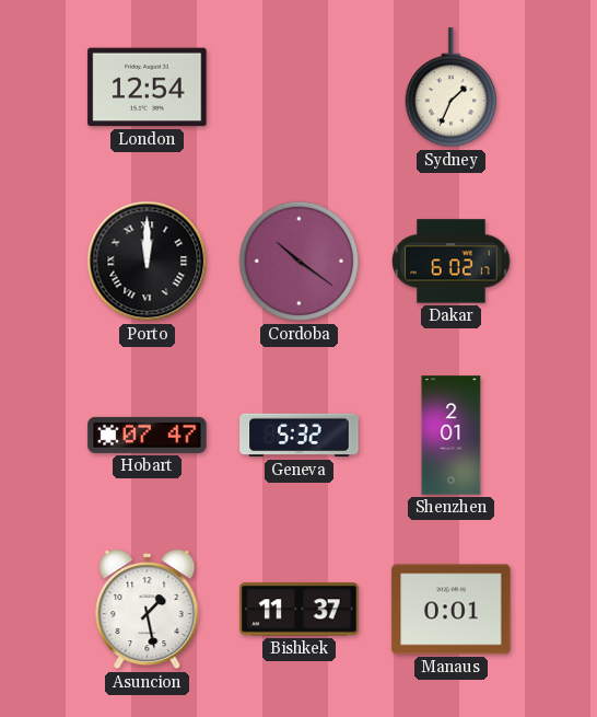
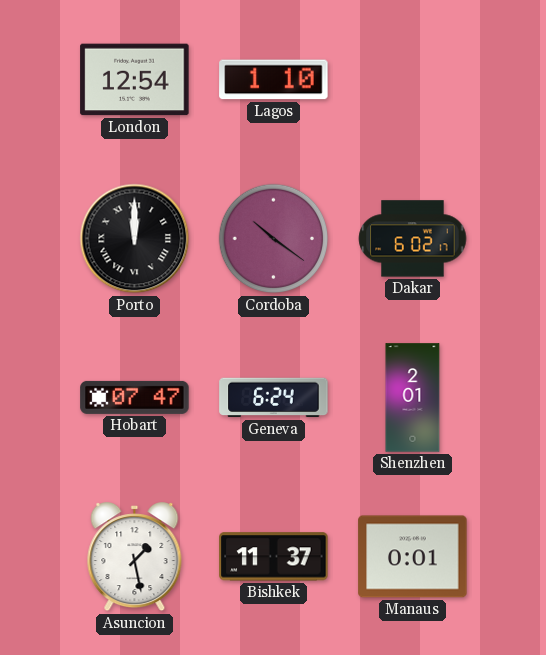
Lagos: none -> 1:10
Sydney: 1:34 -> none
Geneva: 5:32 -> 6:24
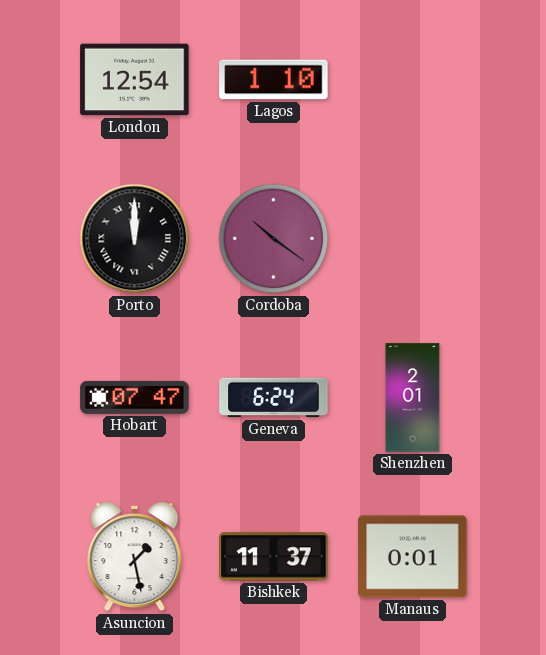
Dakar: 6:02 -> none
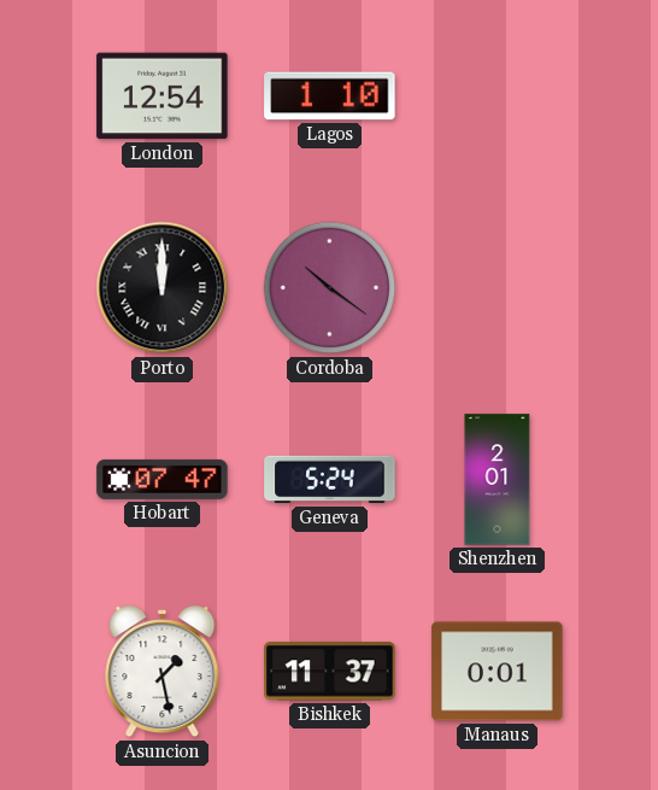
Geneva: 6:24 -> 5:24
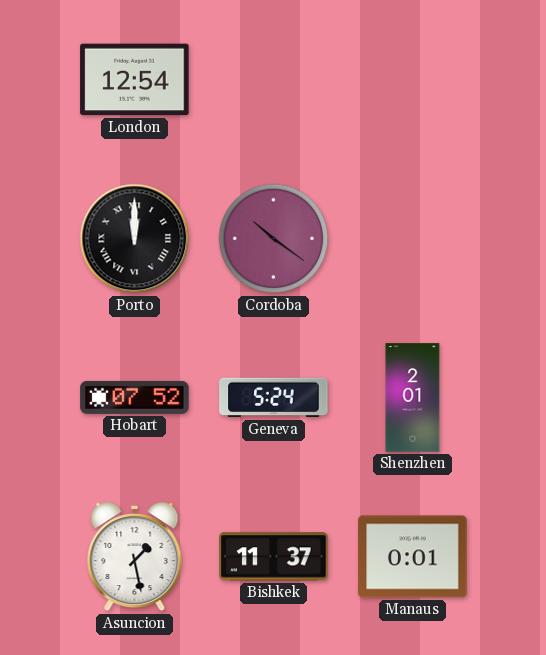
Lagos: 1:10 -> none
Hobart: 07:47 -> 07:52
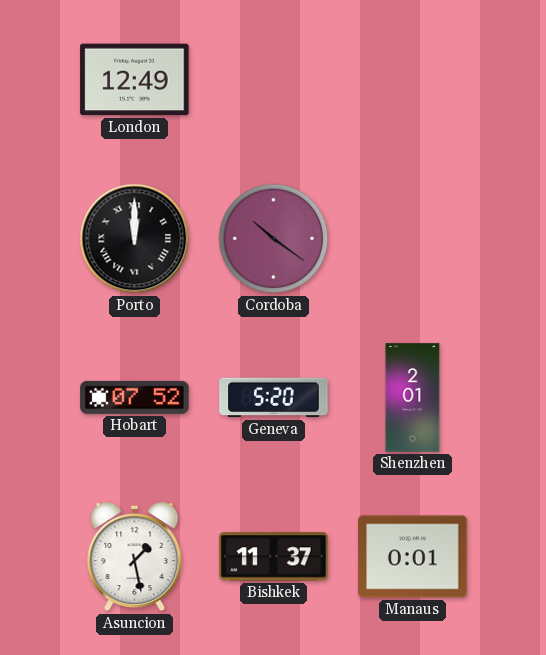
London: 12:54 -> 12:49
Geneva: 5:24 -> 5:20
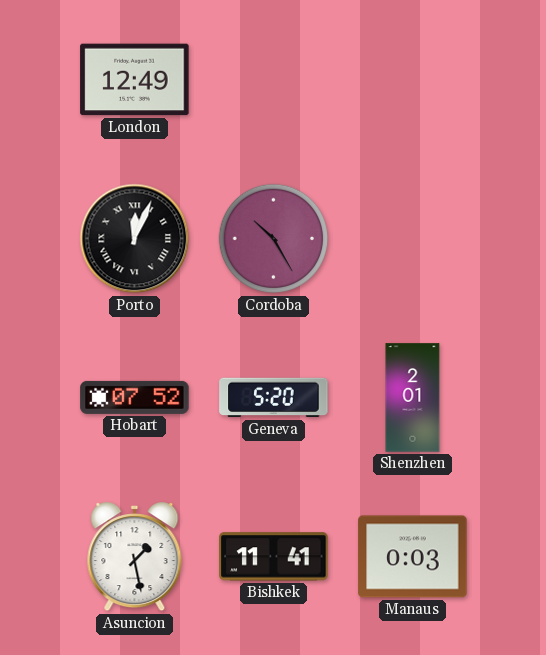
Porto: 12:00 -> 12:04
Cordoba: 10:21 -> 10:25
Bishkek: 11:37 -> 11:41
Manaus: 0:01 -> 0:03
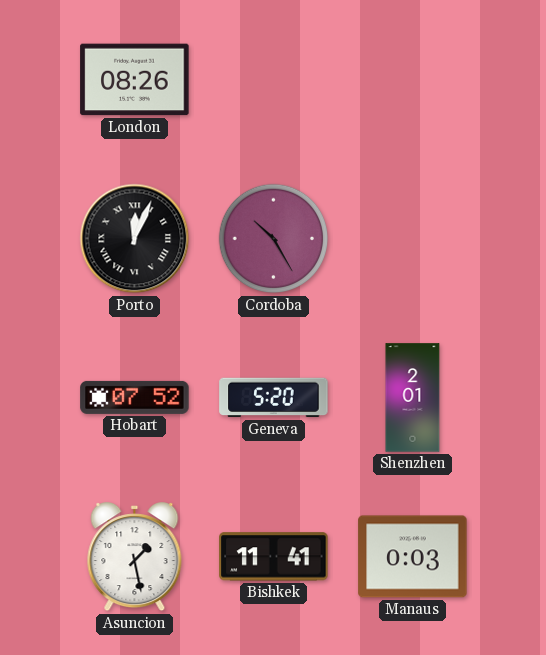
London: 12:49 -> 08:26
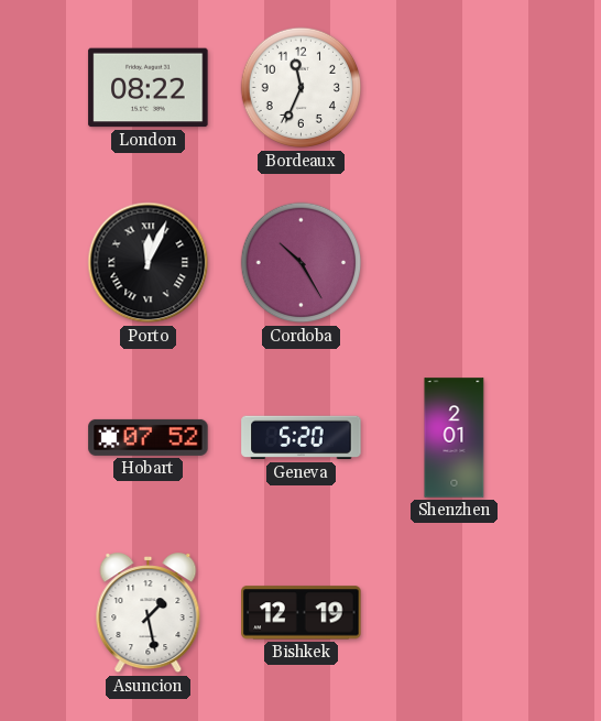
London: 08:26 -> 08:22
Bordeaux: none -> 11:34
Bishkek: 11:41 -> 12:19
Manaus: 0:03 -> none
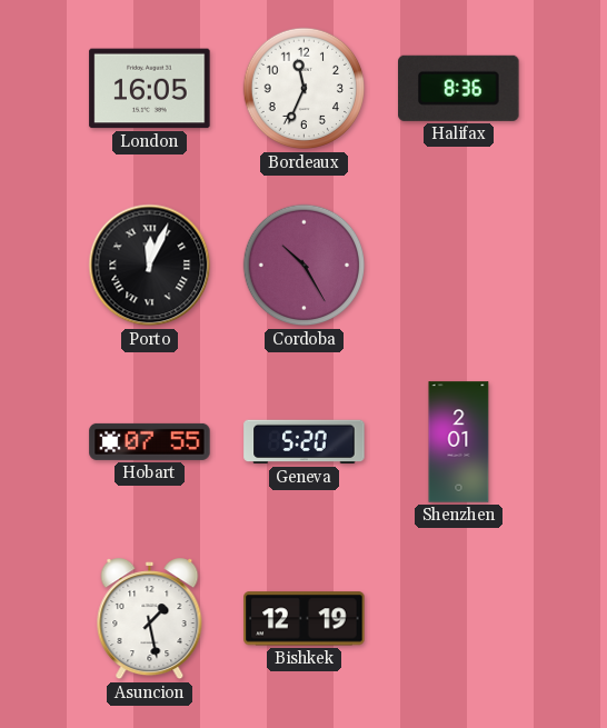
London: 08:22 -> 16:05
Halifax: none -> 8:36
Hobart: 07:52 -> 07:55
